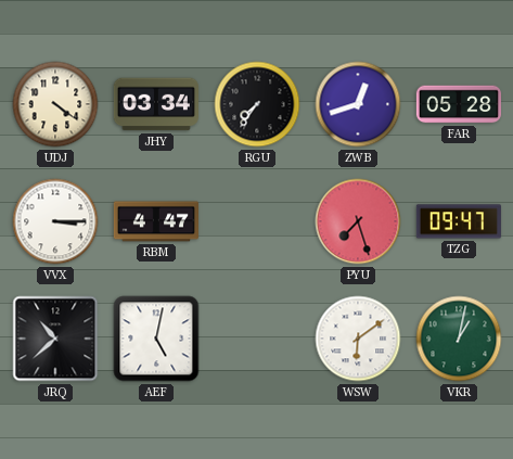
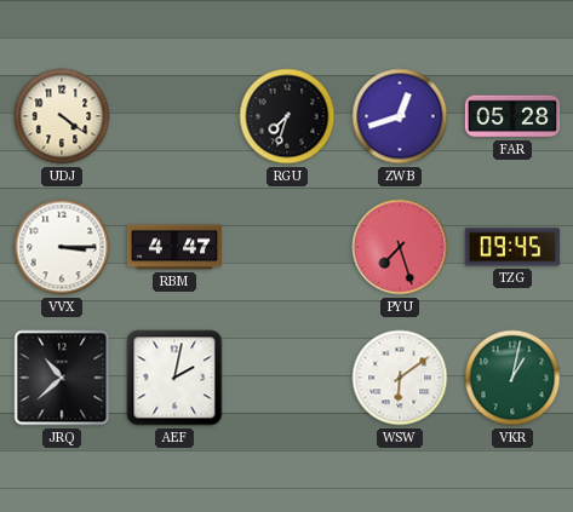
JHY: 03:34 -> none
RGU: 7:36 -> 7:33
TZG: 09:47 -> 09:45
AEF: 5:02 -> 2:02
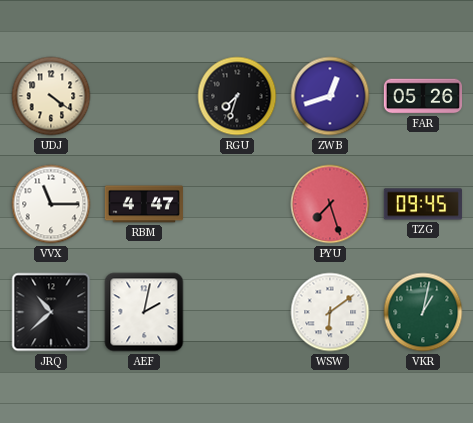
FAR: 05:28 -> 05:26
VVX: 3:15 -> 11:15
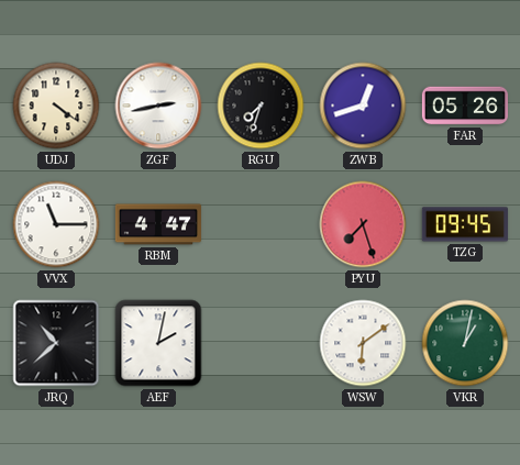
ZGF: none -> 2:43
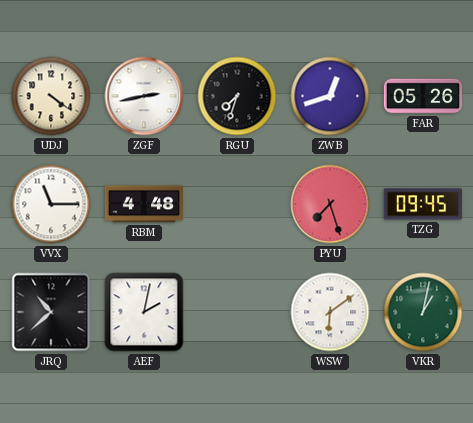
RBM: 4:47 -> 4:48
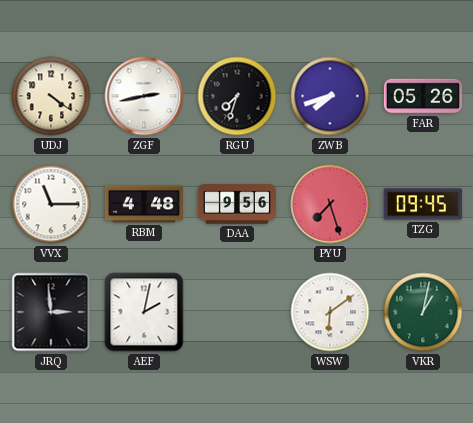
ZWB: 12:42 -> 7:42
DAA: none -> 9:56
JRQ: 10:38 -> 2:59
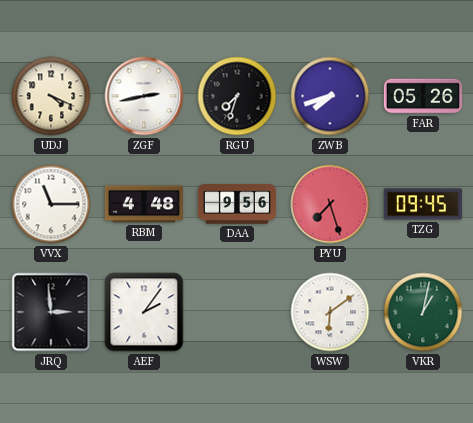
UDJ: 4:21 -> 4:19
AEF: 2:02 -> 2:06
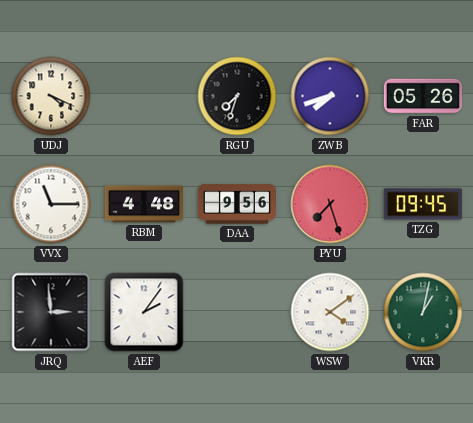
ZGF: 2:43 -> none
WSW: 6:09 -> 4:09
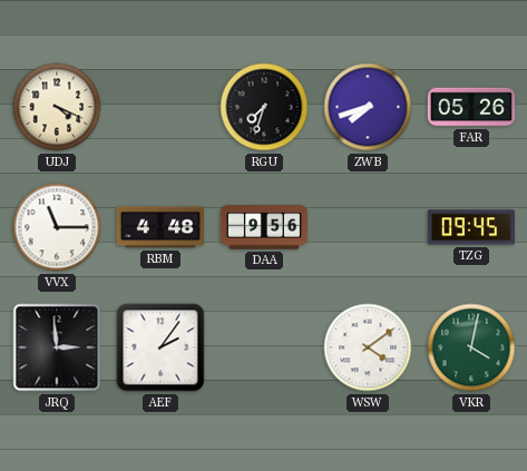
PYU: 7:27 -> none
VKR: 1:02 -> 4:02
